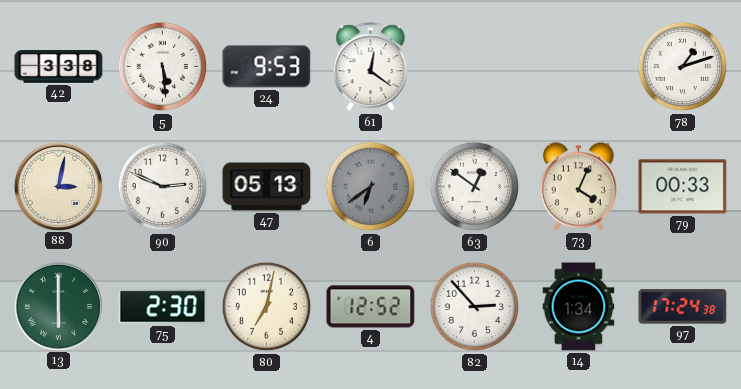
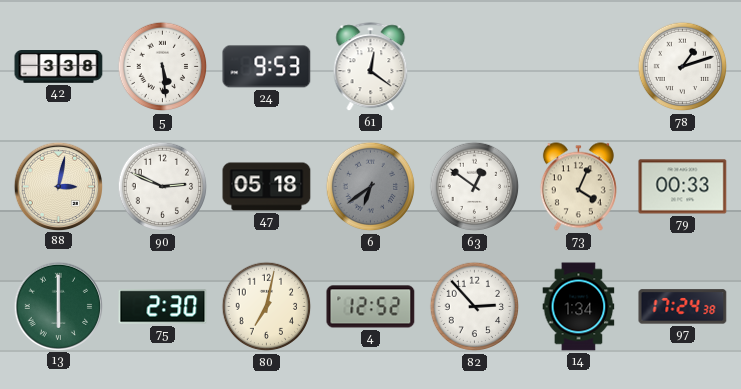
47: 05:13 -> 05:18
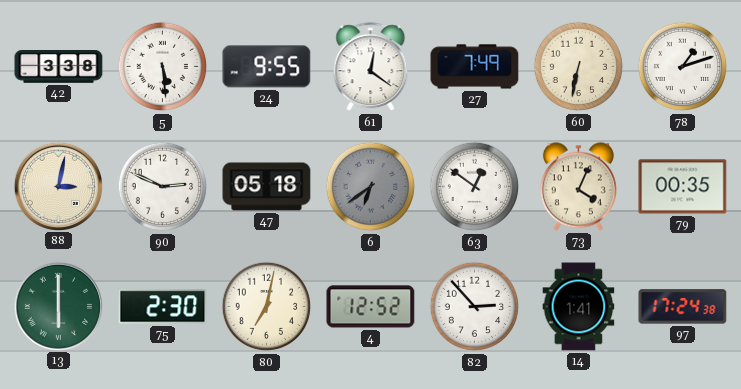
24: 9:53 -> 9:55
27: none -> 7:49
60: none -> 6:32
79: 00:33 -> 00:35
14: 1:34 -> 1:41
